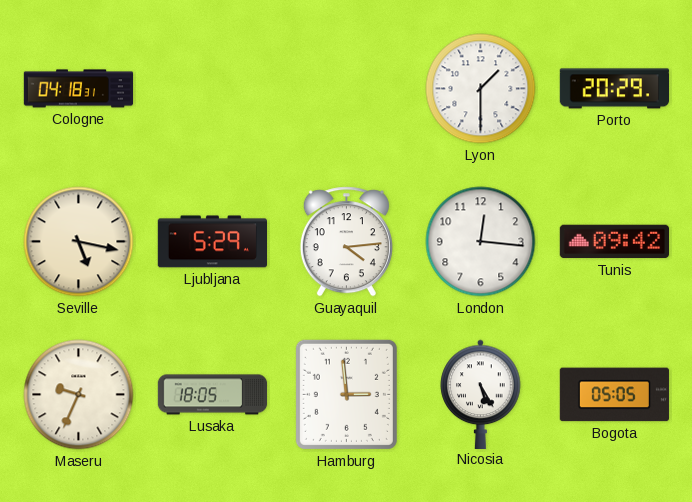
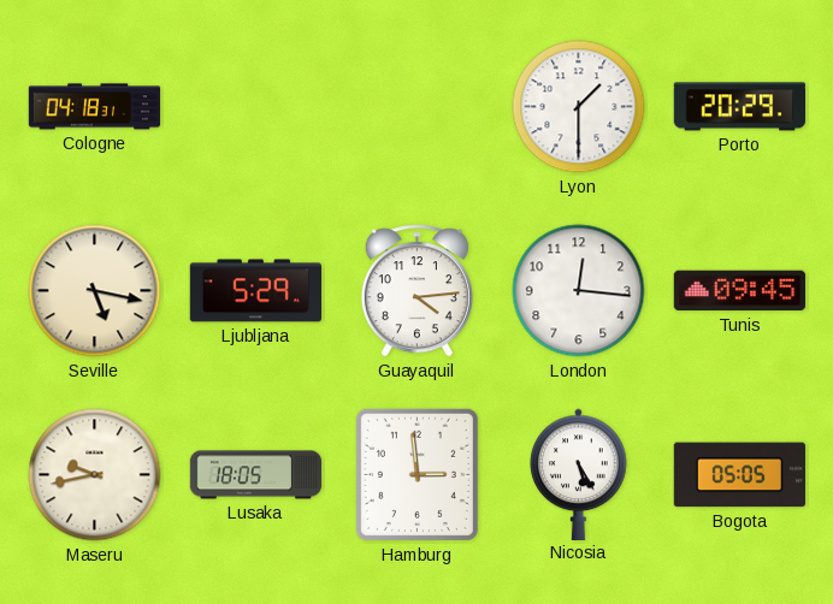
Tunis: 09:42 -> 09:45
Maseru: 9:34 -> 9:43
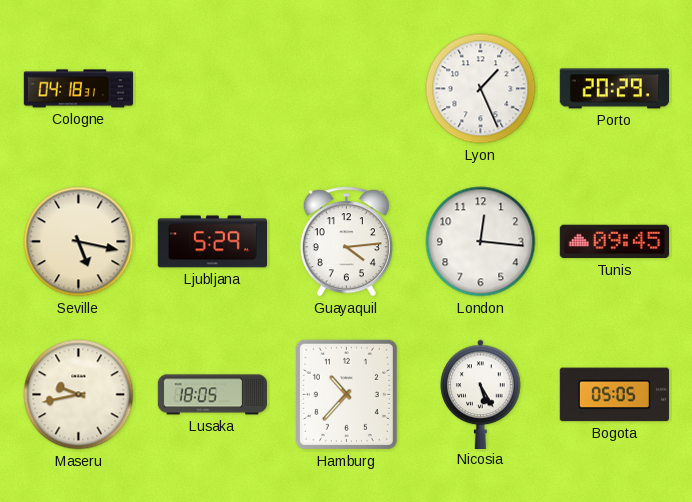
Lyon: 1:30 -> 1:26
Hamburg: 2:59 -> 10:37
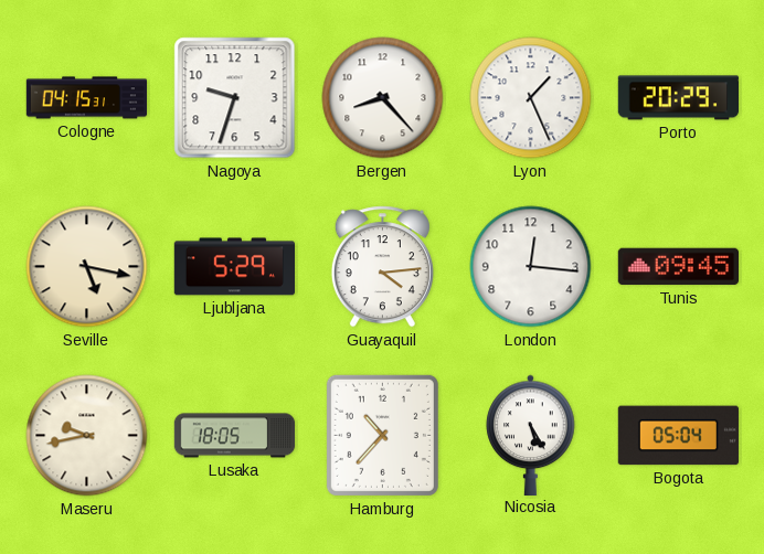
Cologne: 04:18 -> 04:15
Nagoya: none -> 9:33
Bergen: none -> 8:23
Bogota: 05:05 -> 05:04
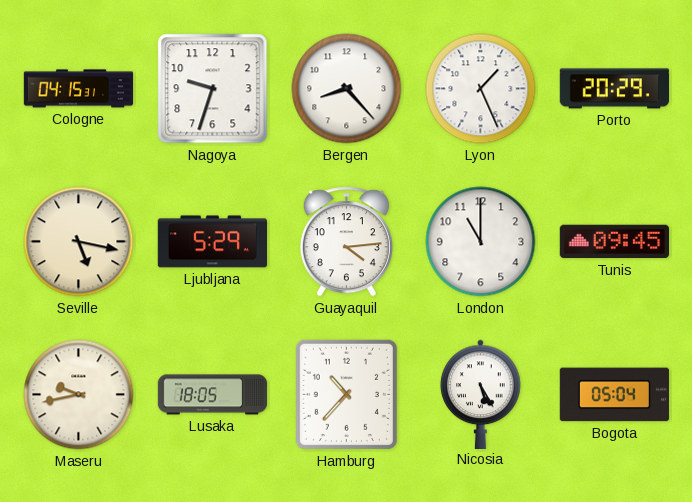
London: 12:16 -> 11:00
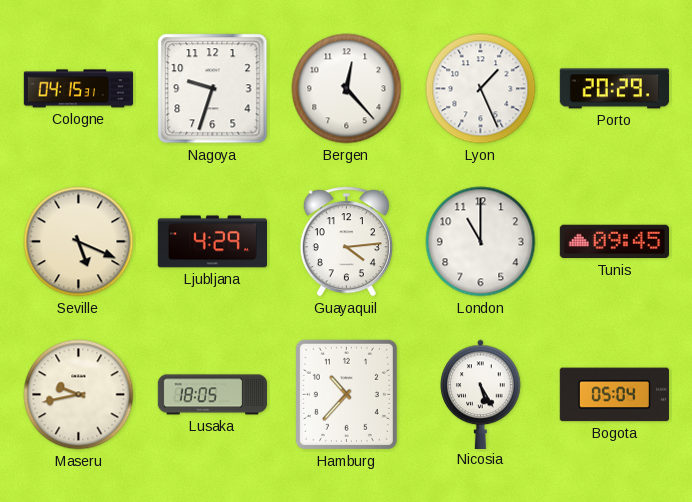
Bergen: 8:23 -> 12:23
Seville: 5:17 -> 5:19
Ljubljana: 5:29 -> 4:29
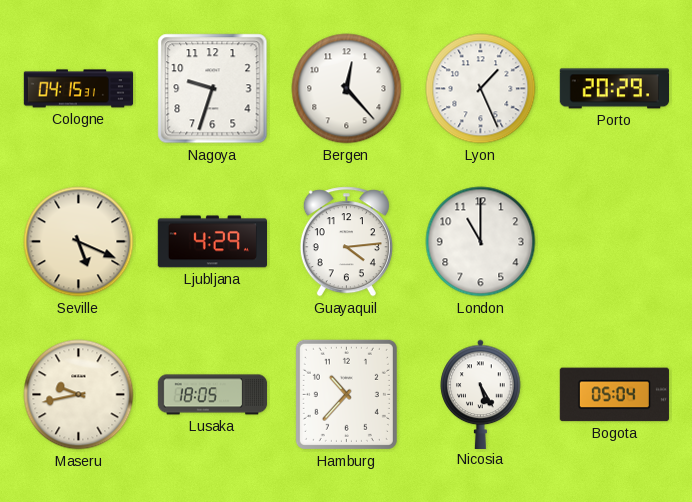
Tunis: 09:45 -> none
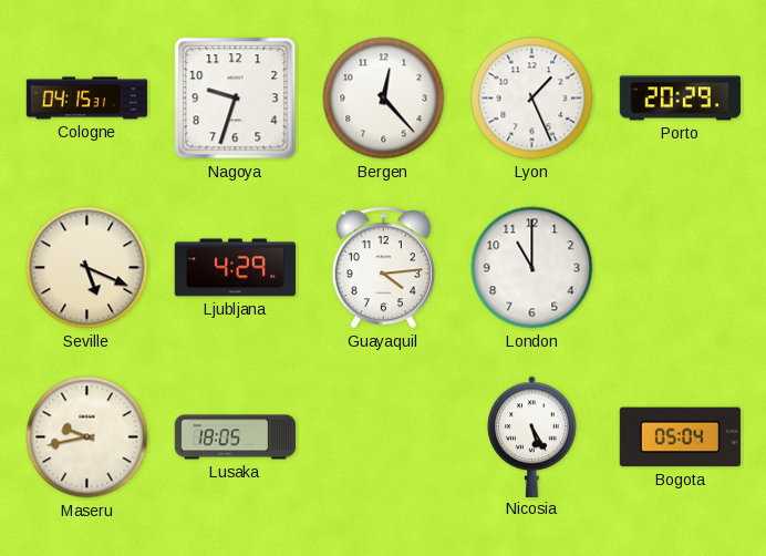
Hamburg: 10:37 -> none
